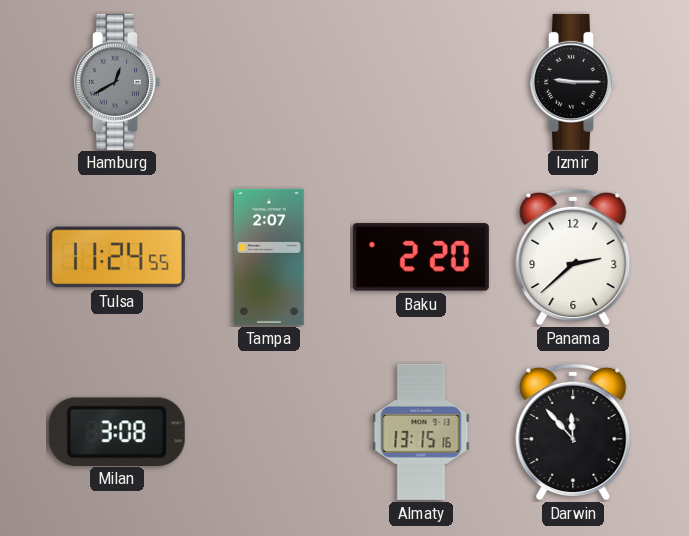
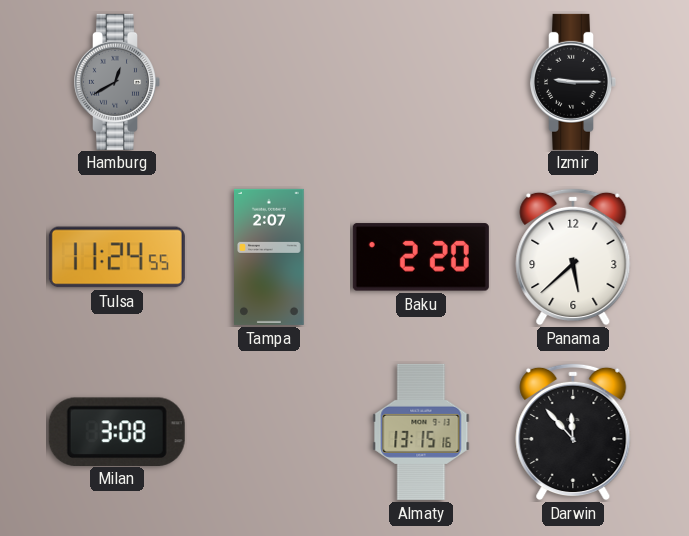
Panama: 2:38 -> 5:38
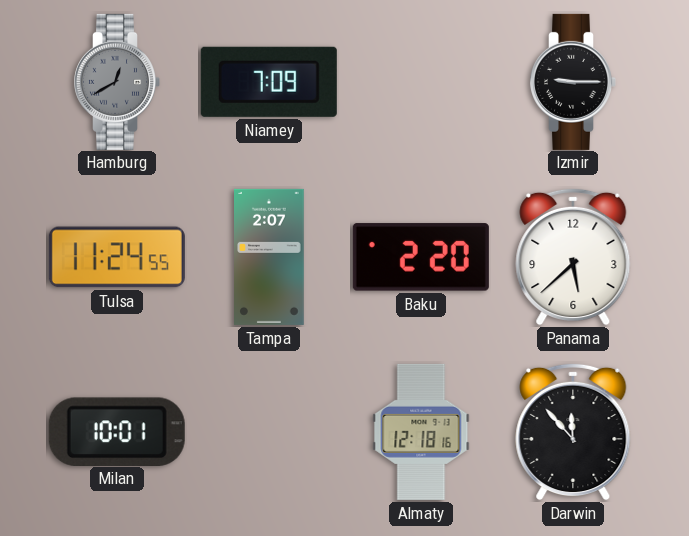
Niamey: none -> 7:09
Milan: 3:08 -> 10:01
Almaty: 13:15 -> 12:18
